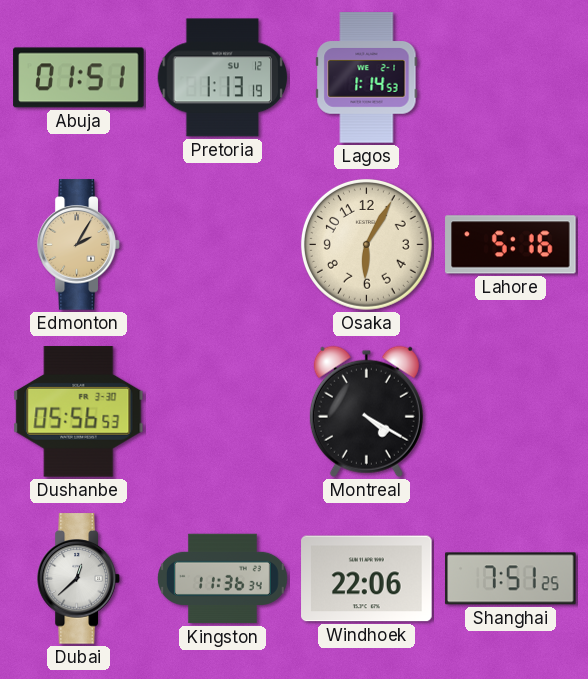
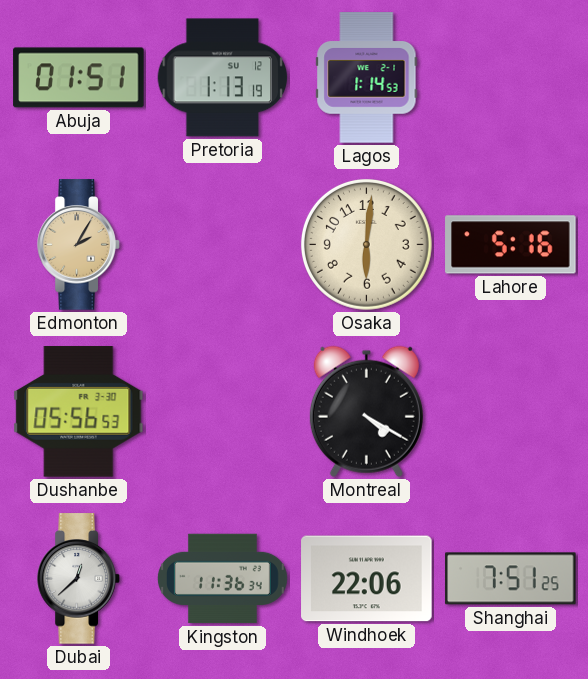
Osaka: 6:05 -> 6:01
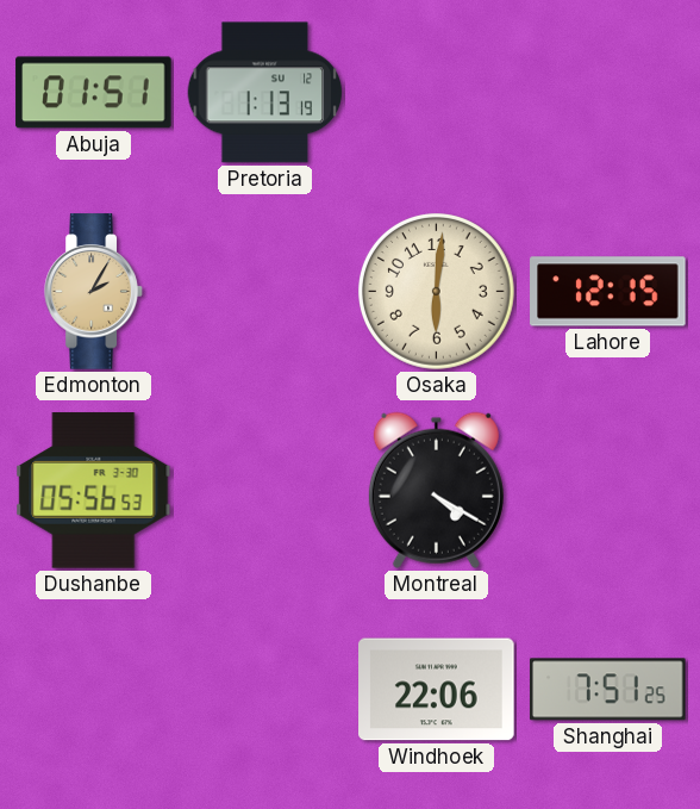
Lagos: 1:14 -> none
Lahore: 5:16 -> 12:15
Dubai: 12:38 -> none
Kingston: 11:36 -> none
